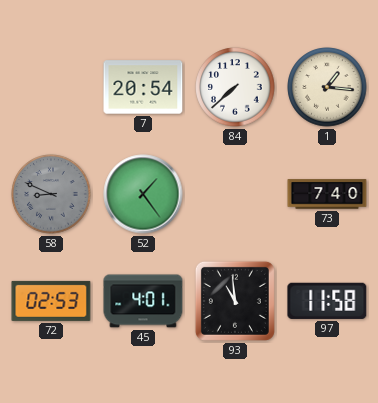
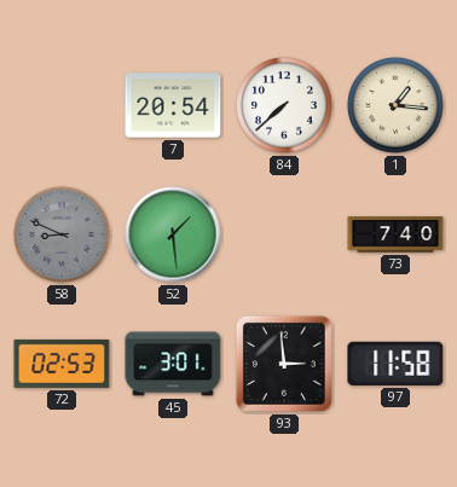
52: 1:24 -> 1:29
45: 4:01 -> 3:01
93: 10:59 -> 2:59
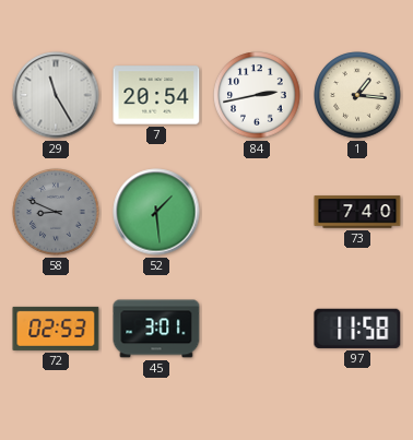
29: none -> 11:25
84: 7:38 -> 2:43
93: 2:59 -> none
